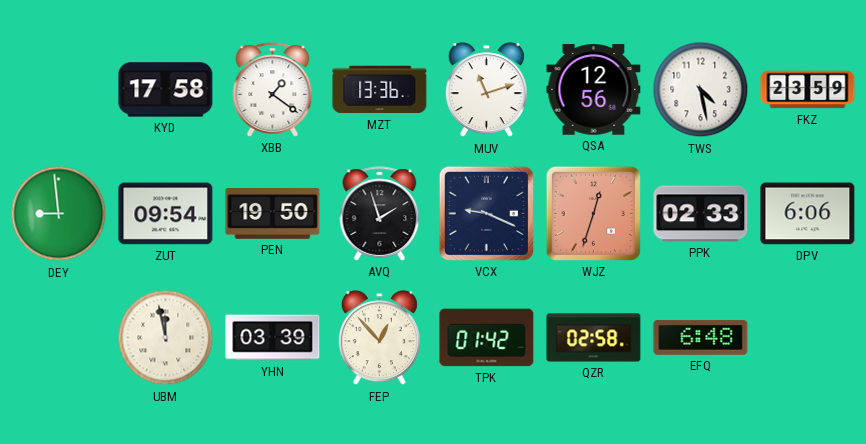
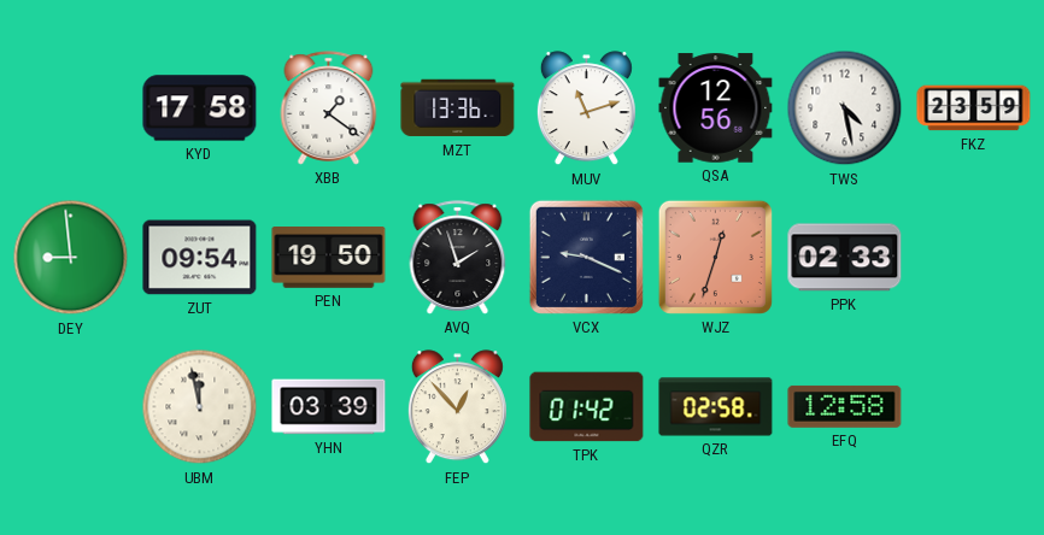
DPV: 6:06 -> none
EFQ: 6:48 -> 12:58
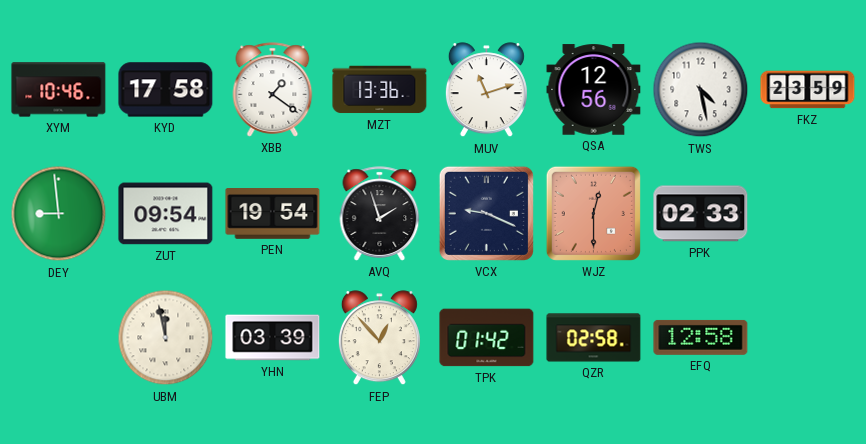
XYM: none -> 10:46
PEN: 19:50 -> 19:54
WJZ: 12:33 -> 12:30
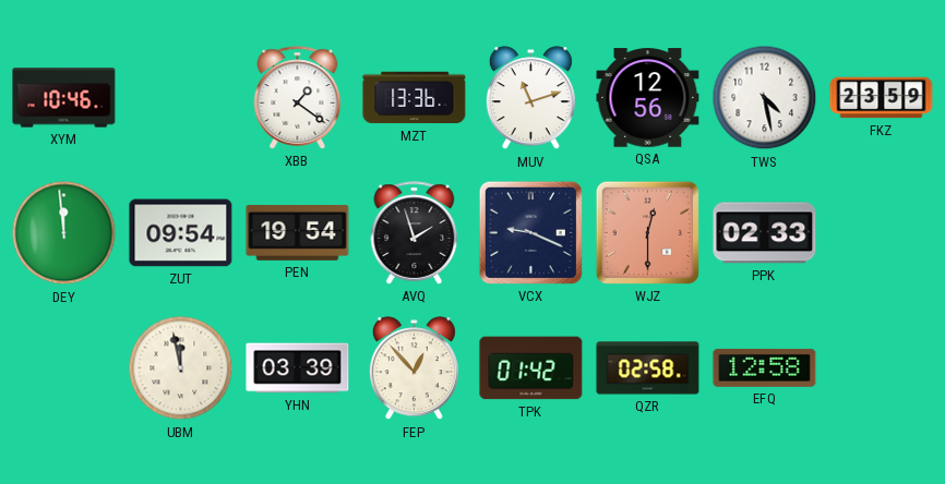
KYD: 17:58 -> none
DEY: 8:59 -> 11:59
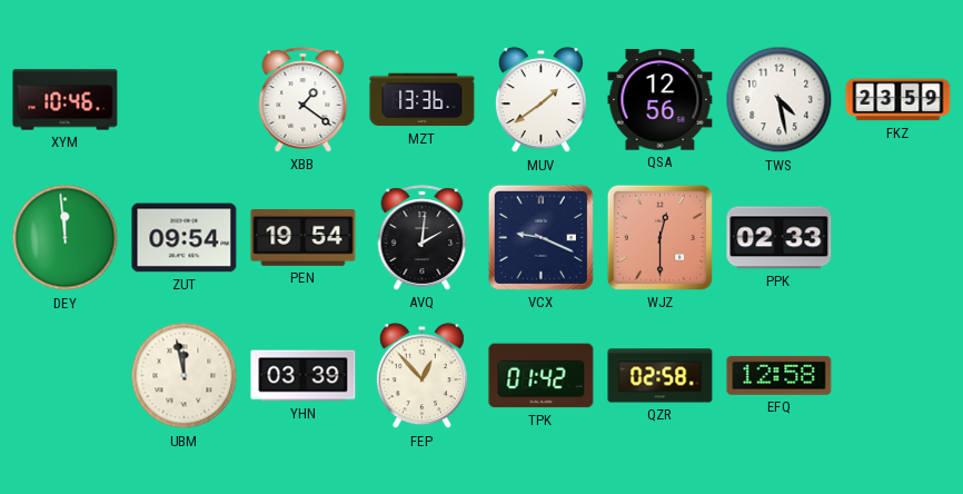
MUV: 11:12 -> 1:39
AVQ: 1:57 -> 2:01
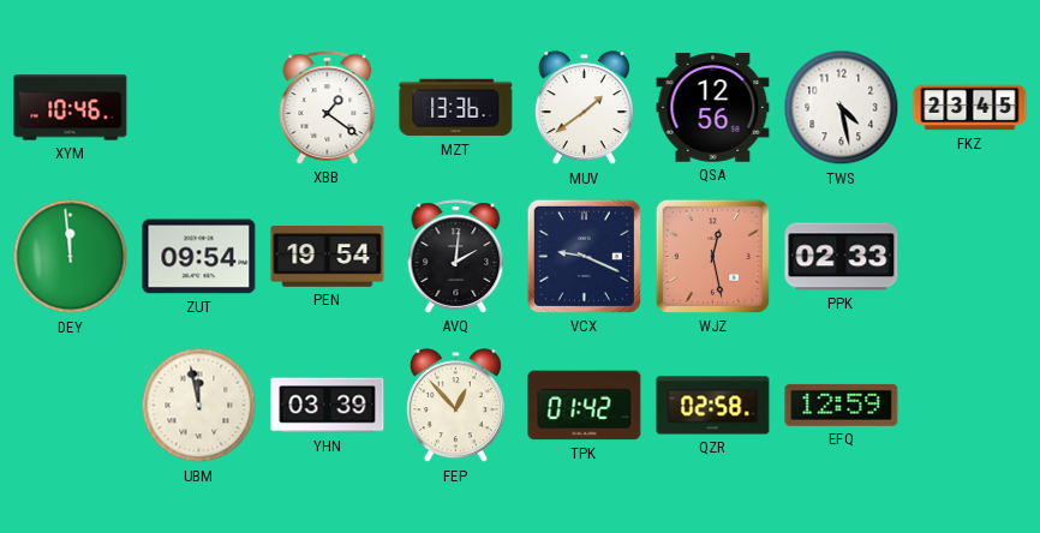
FKZ: 23:59 -> 23:45
WJZ: 12:30 -> 12:28
EFQ: 12:58 -> 12:59
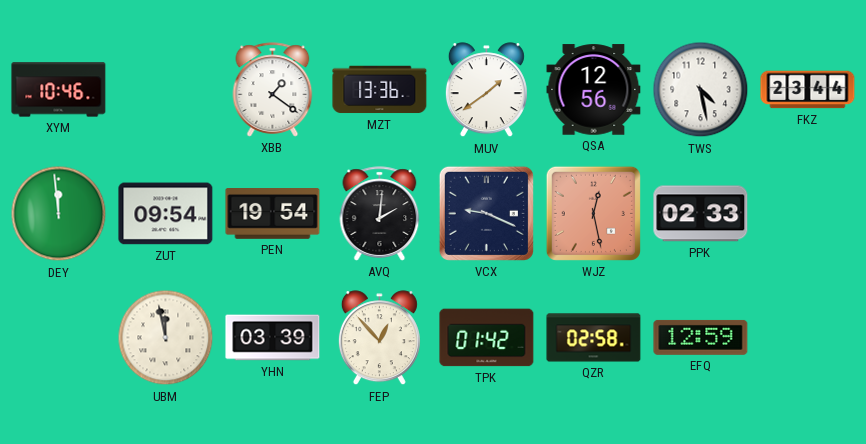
FKZ: 23:45 -> 23:44
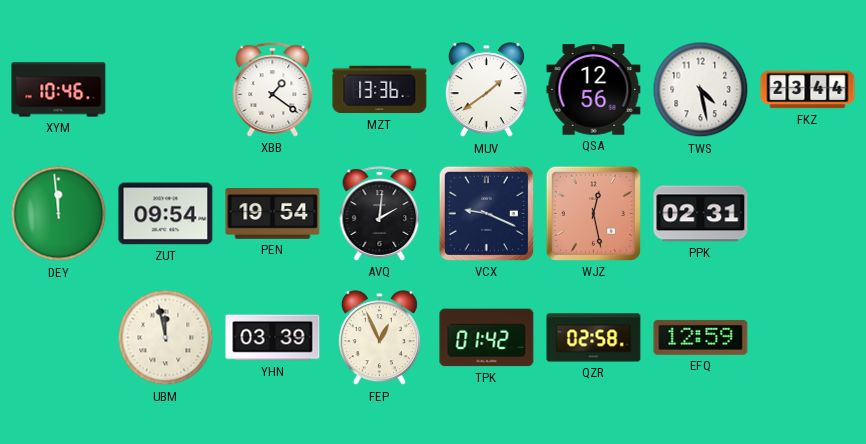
PPK: 02:33 -> 02:31
FEP: 12:53 -> 12:56
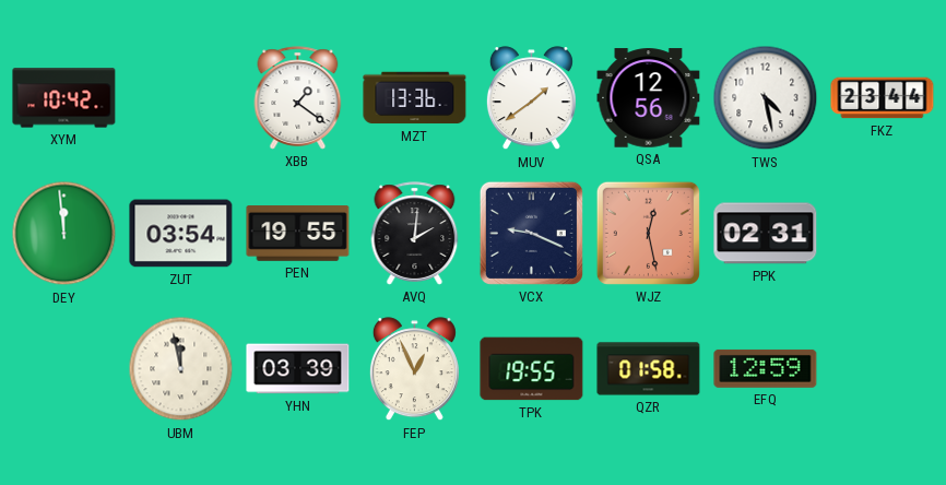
XYM: 10:46 -> 10:42
ZUT: 09:54 -> 03:54
PEN: 19:54 -> 19:55
TPK: 01:42 -> 19:55
QZR: 02:58 -> 01:58
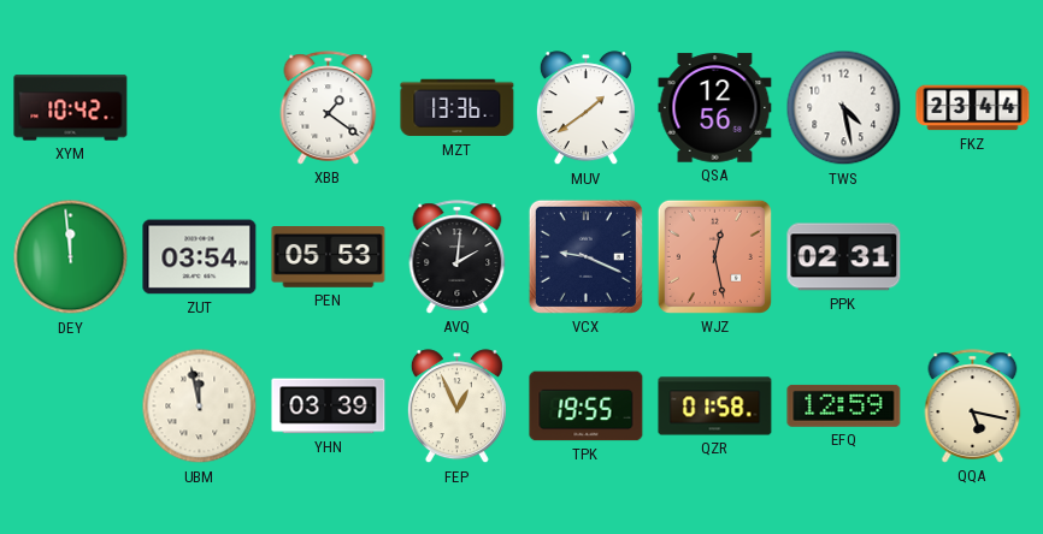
PEN: 19:55 -> 05:53
QQA: none -> 5:17
